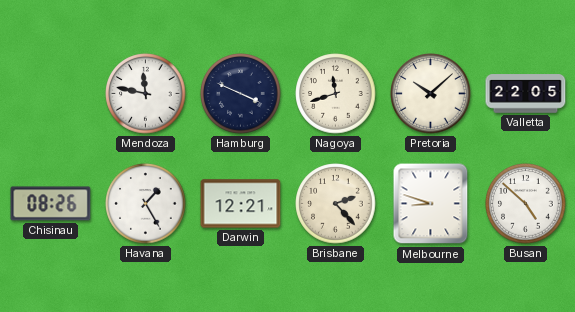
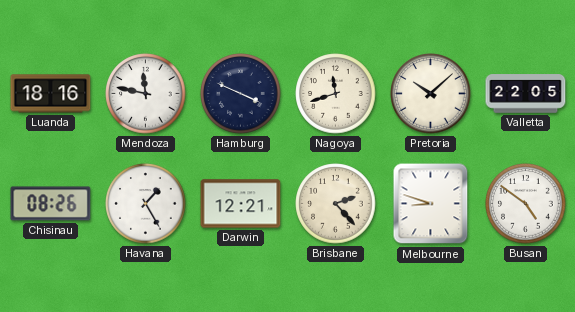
Luanda: none -> 18:16
Busan: 4:52 -> 4:51
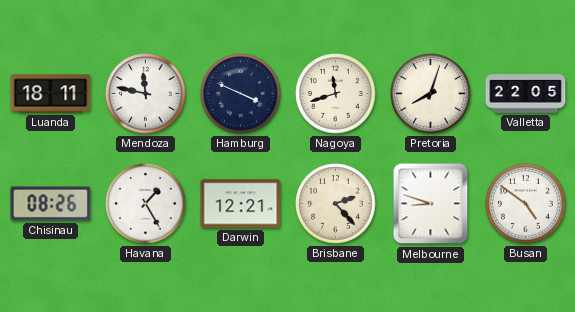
Luanda: 18:16 -> 18:11
Pretoria: 10:08 -> 8:03
